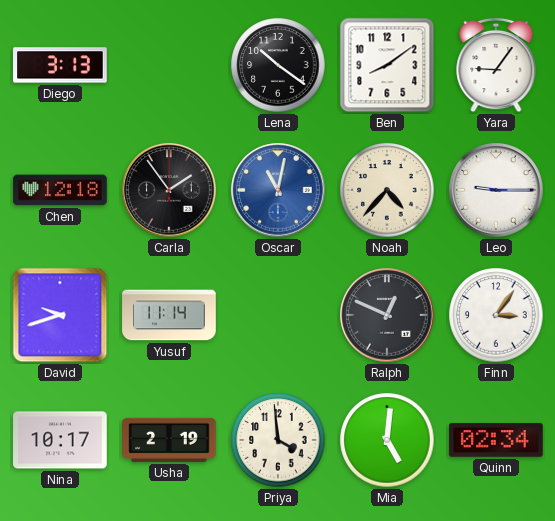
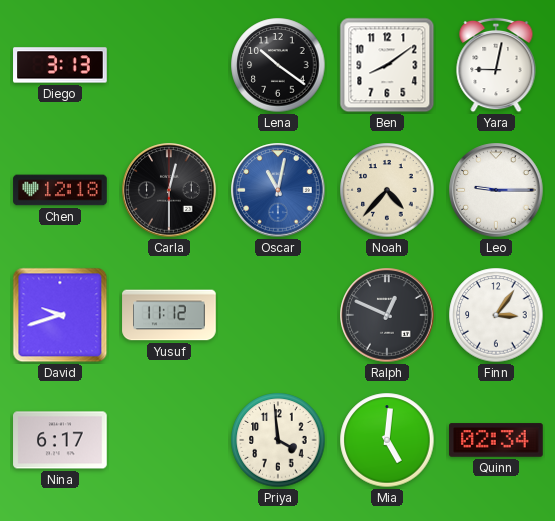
Yara: 9:06 -> 9:02
Carla: 1:54 -> 12:30
Yusuf: 11:14 -> 11:12
Nina: 10:17 -> 6:17
Usha: 2:19 -> none
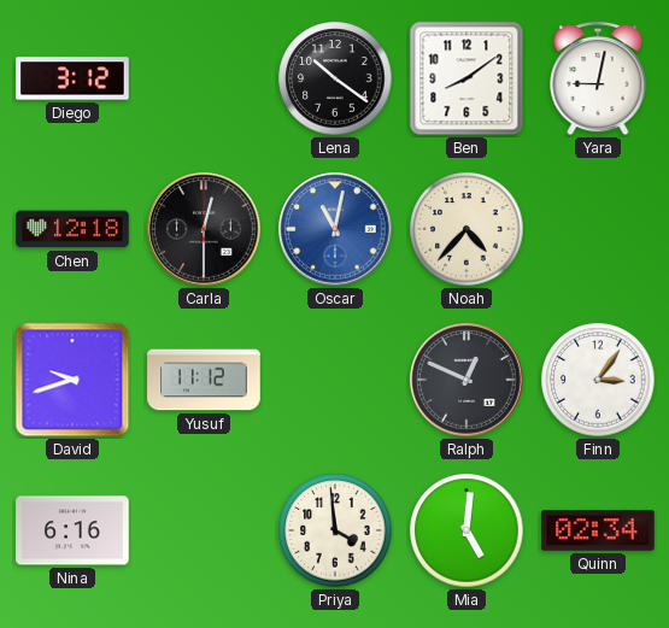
Diego: 3:13 -> 3:12
Leo: 9:15 -> none
Nina: 6:17 -> 6:16
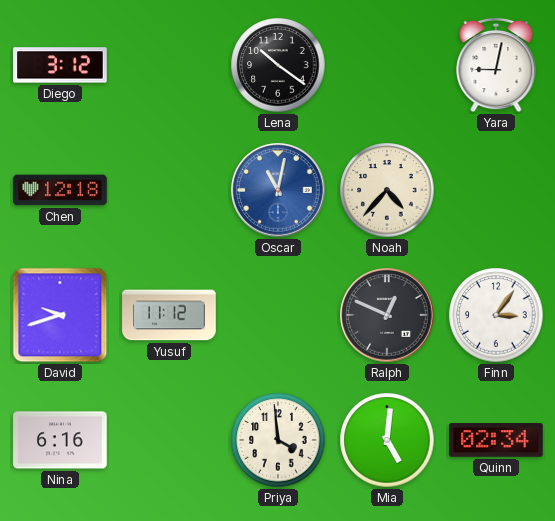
Ben: 8:09 -> none
Carla: 12:30 -> none
